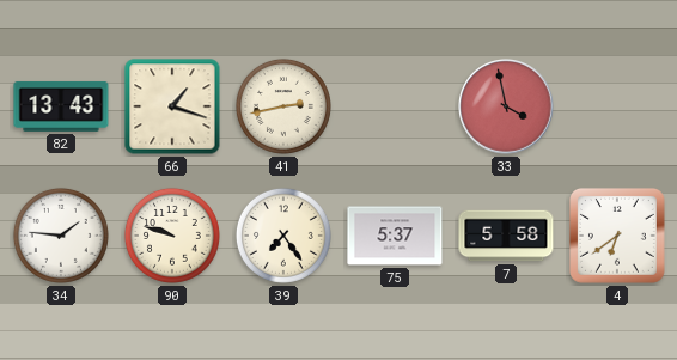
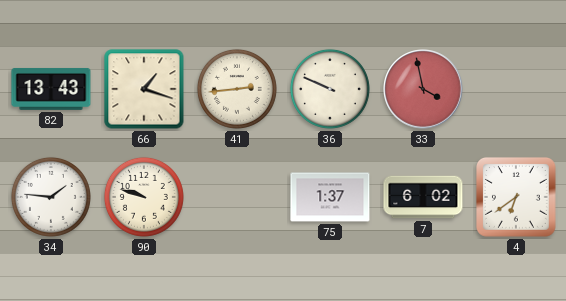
41: 2:43 -> 2:44
36: none -> 9:49
39: 7:24 -> none
75: 5:37 -> 1:37
7: 5:58 -> 6:02
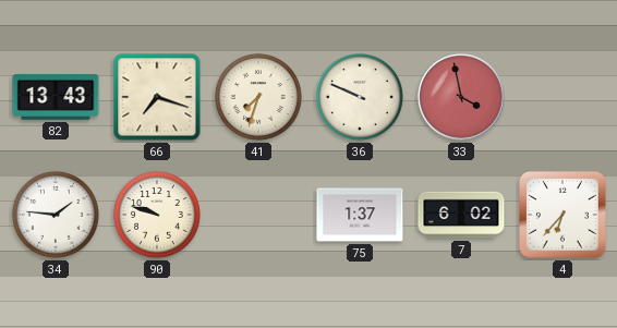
66: 1:18 -> 7:18
41: 2:44 -> 7:33
4: 6:39 -> 6:37
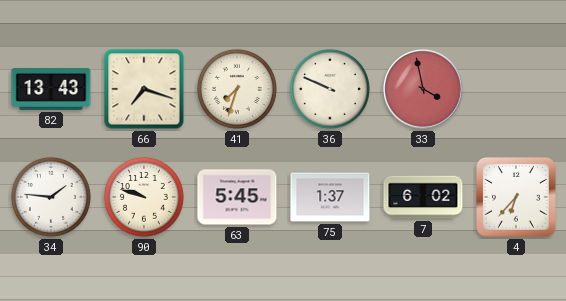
63: none -> 5:45
